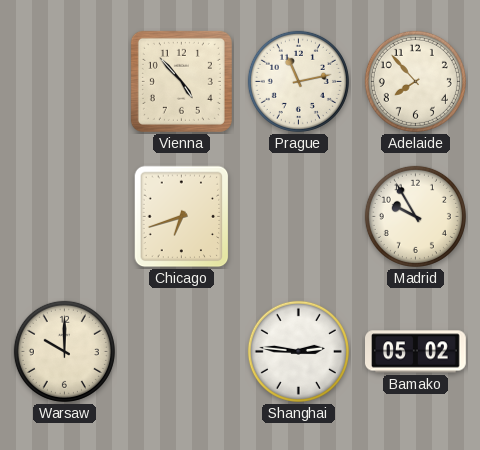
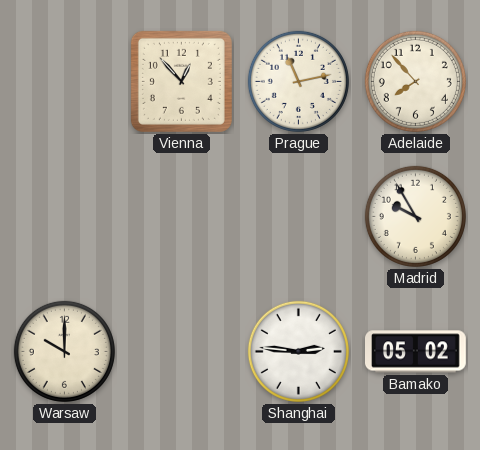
Vienna: 4:53 -> 12:53
Chicago: 6:42 -> none
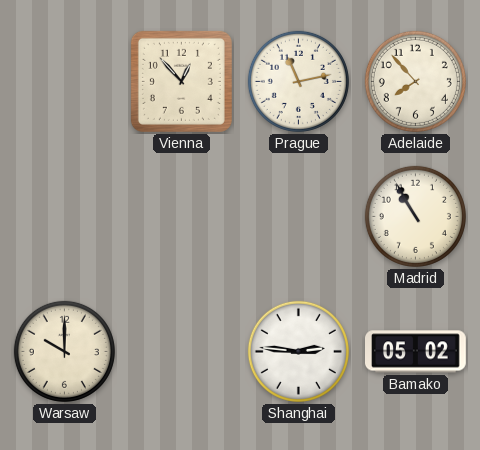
Madrid: 9:55 -> 10:55
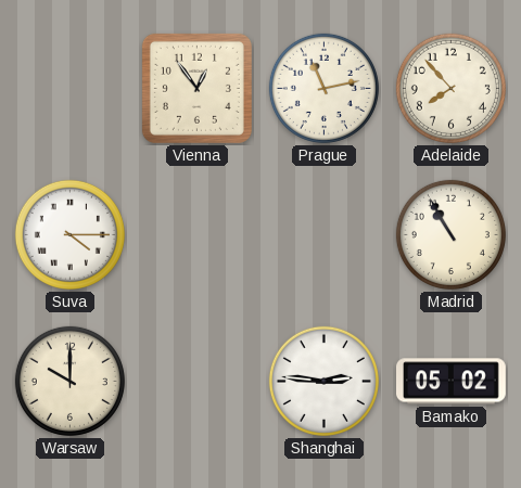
Vienna: 12:53 -> 12:54
Suva: none -> 4:15
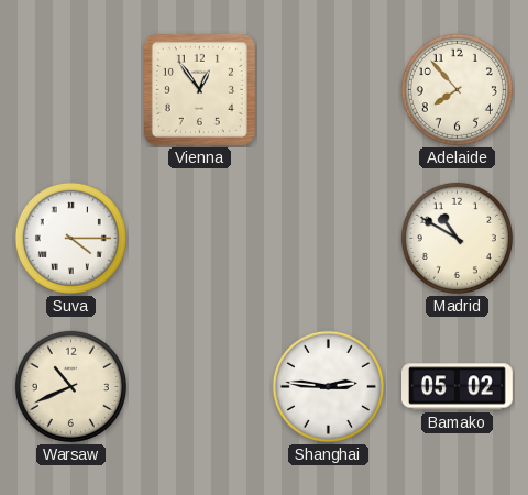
Prague: 11:13 -> none
Madrid: 10:55 -> 10:50
Warsaw: 10:00 -> 10:41
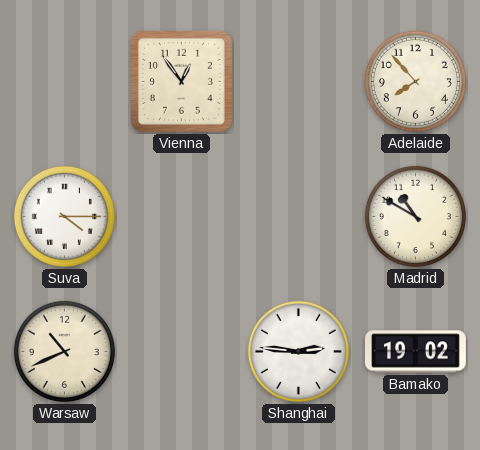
Bamako: 05:02 -> 19:02
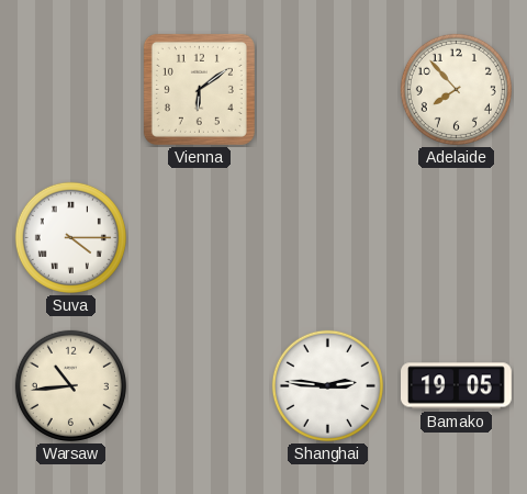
Vienna: 12:54 -> 6:09
Madrid: 10:50 -> none
Warsaw: 10:41 -> 10:44
Bamako: 19:02 -> 19:05
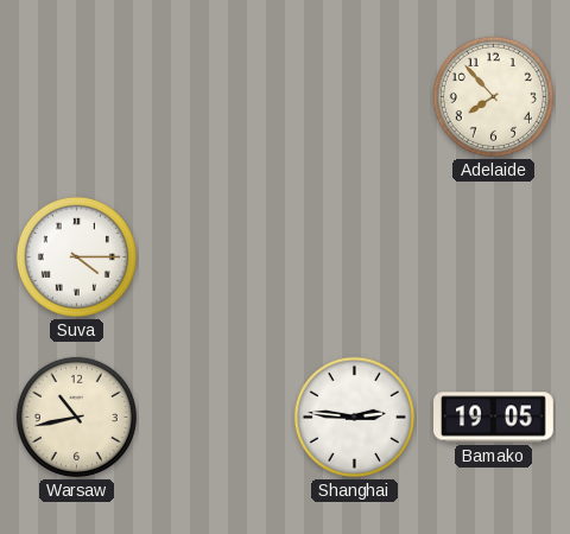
Vienna: 6:09 -> none
Warsaw: 10:44 -> 10:43
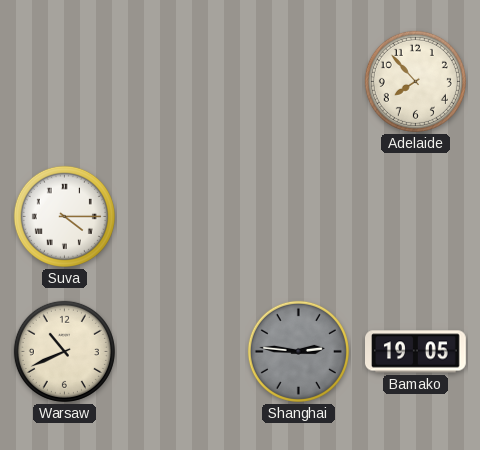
Warsaw: 10:43 -> 10:41
Shanghai dial: white -> grey
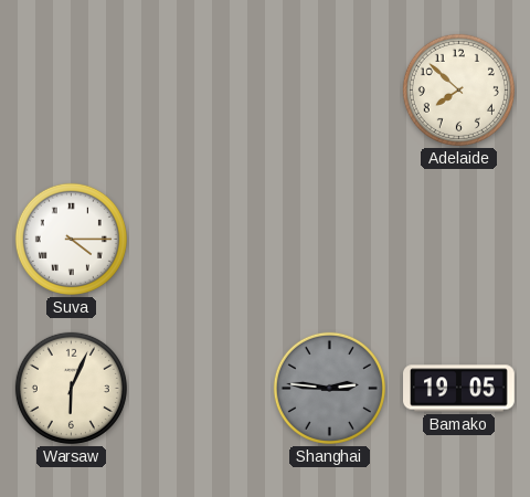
Adelaide: 7:53 -> 7:52
Warsaw: 10:41 -> 6:04
